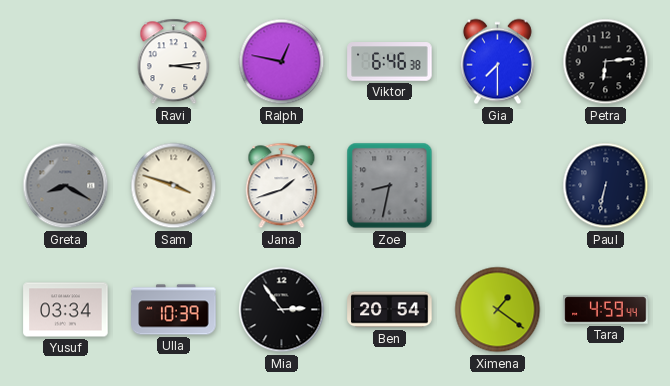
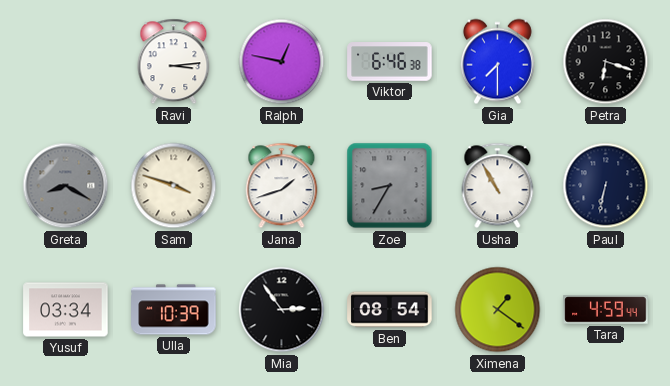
Petra: 6:14 -> 6:18
Zoe: 8:32 -> 8:35
Usha: none -> 10:55
Ben: 20:54 -> 08:54
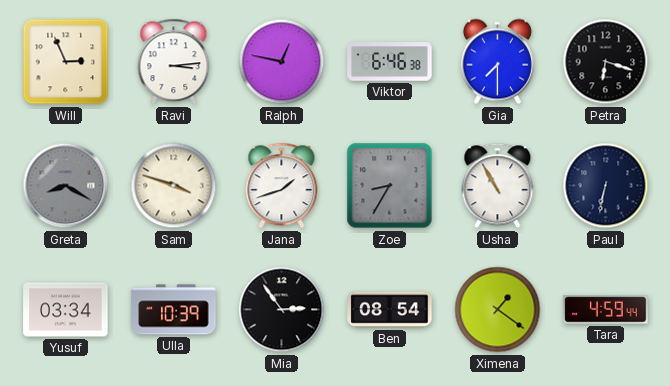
Will: none -> 2:56
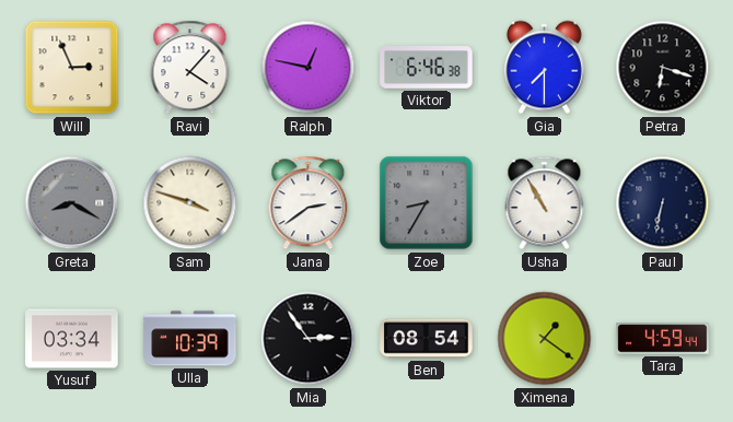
Ravi: 3:14 -> 4:07
Jana: 1:42 -> 2:39
